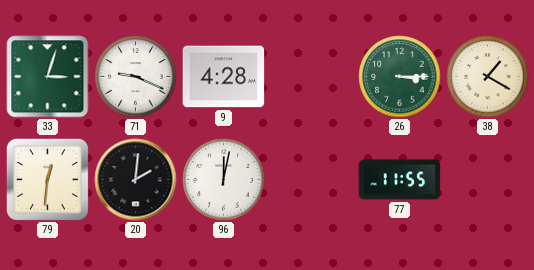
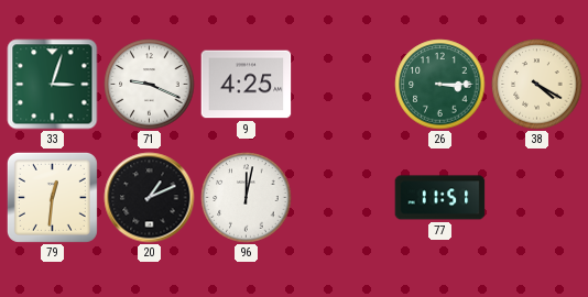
9: 4:28 -> 4:25
38: 1:20 -> 4:20
20: 2:01 -> 1:11
77: 11:55 -> 11:51
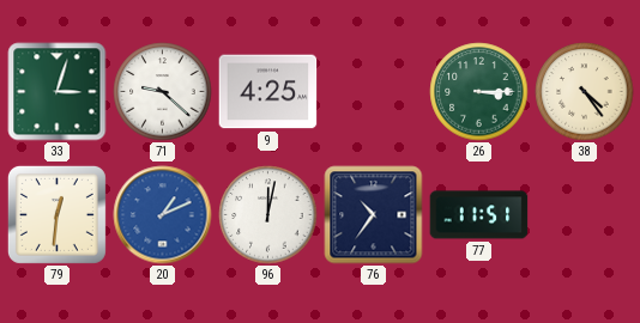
71: 9:19 -> 9:22
38: 4:20 -> 4:24
20 dial: black -> blue
76: none -> 10:36
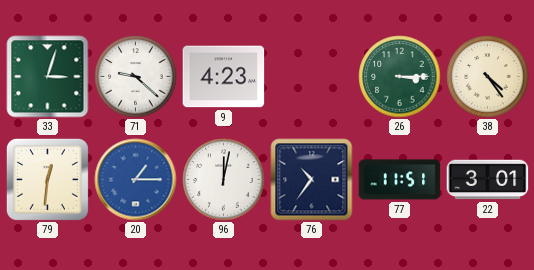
9: 4:25 -> 4:23
20: 1:11 -> 1:15
22: none -> 3:01
